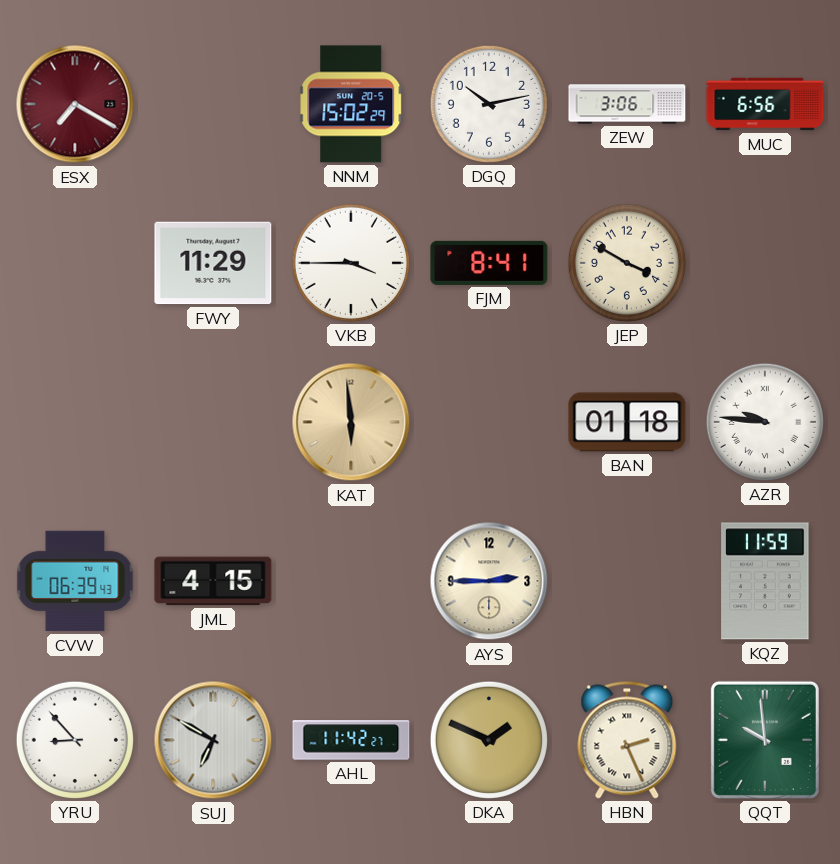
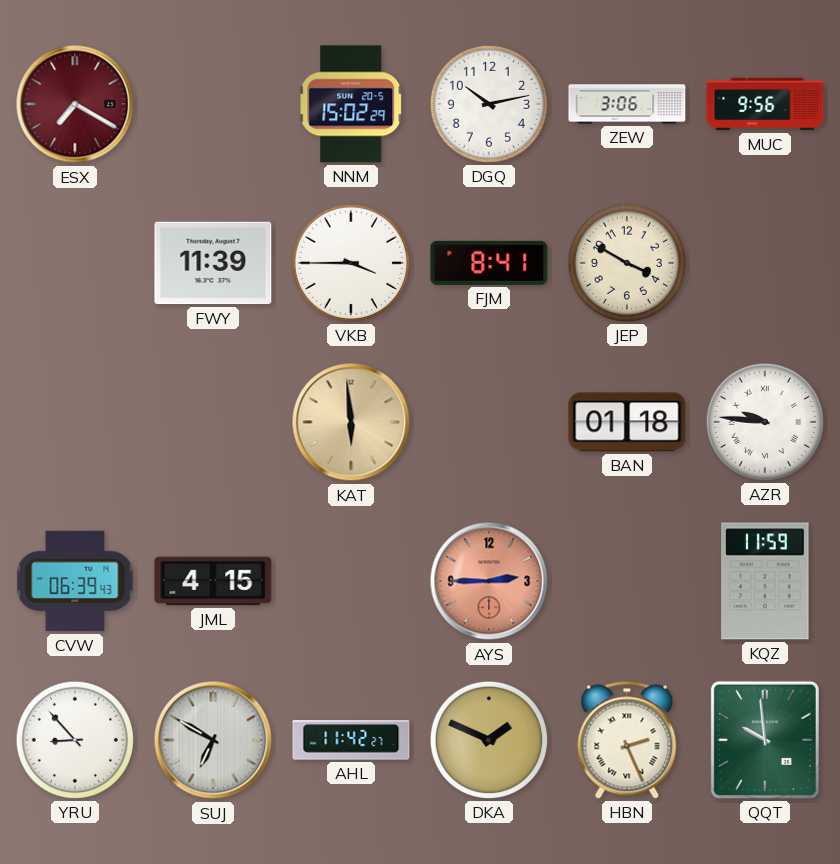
MUC: 6:56 -> 9:56
FWY: 11:29 -> 11:39
AYS dial: cream -> salmon
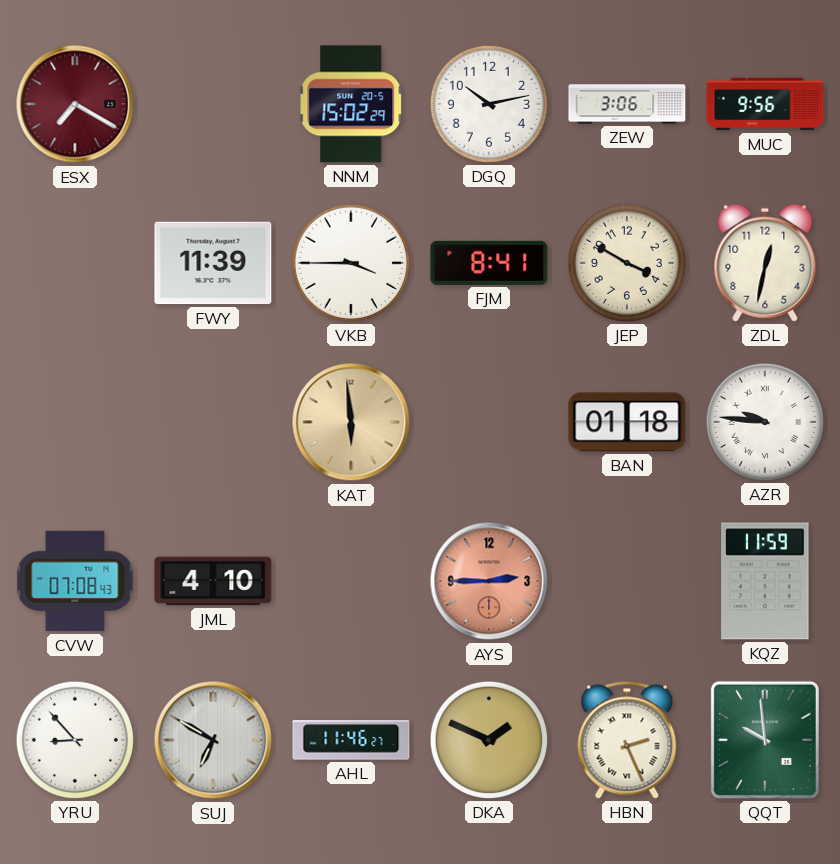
ZDL: none -> 12:32
CVW: 06:39 -> 07:08
JML: 4:15 -> 4:10
AHL: 11:42 -> 11:46
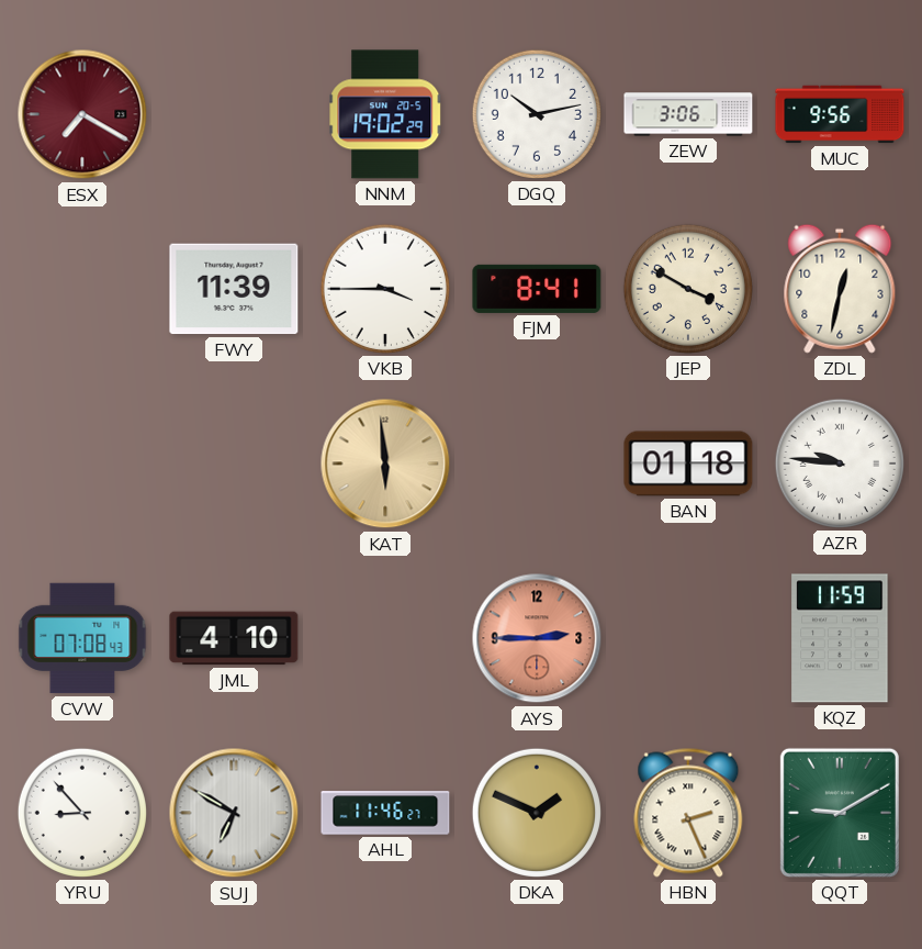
NNM: 15:02 -> 19:02
QQT: 9:59 -> 9:10
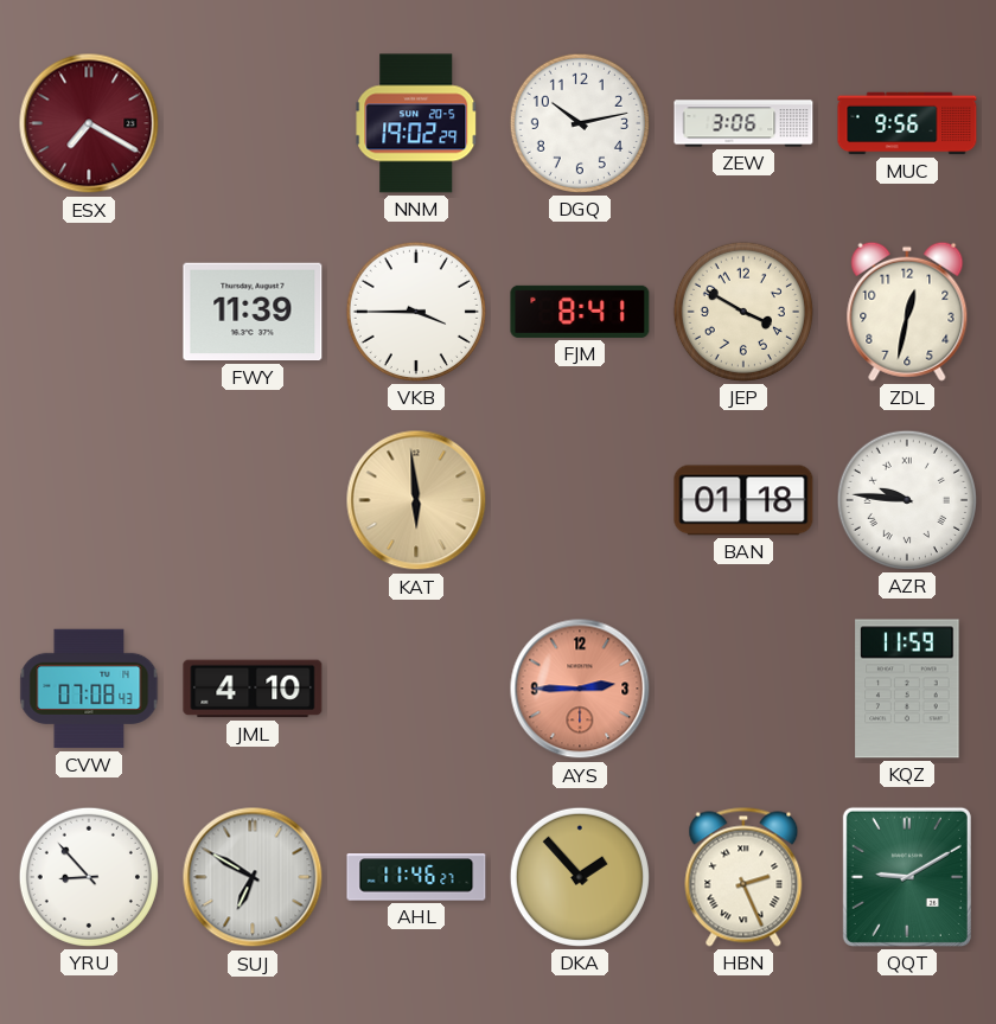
DKA: 1:49 -> 1:53
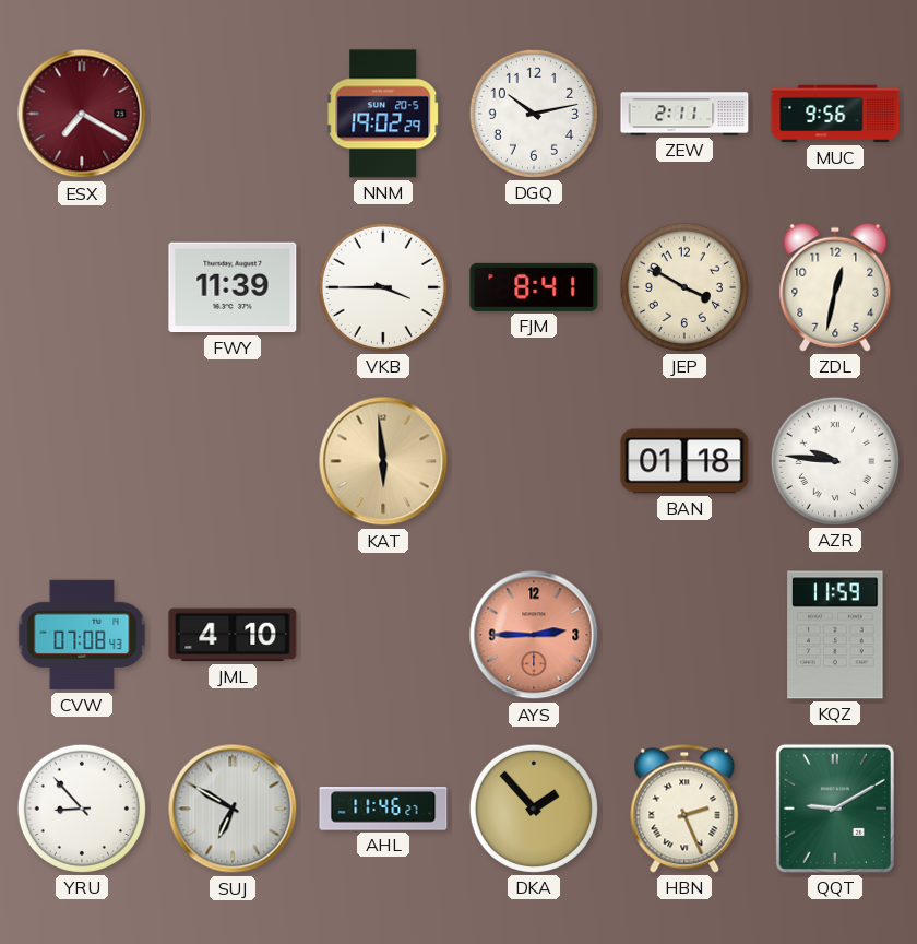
ZEW: 3:06 -> 2:11
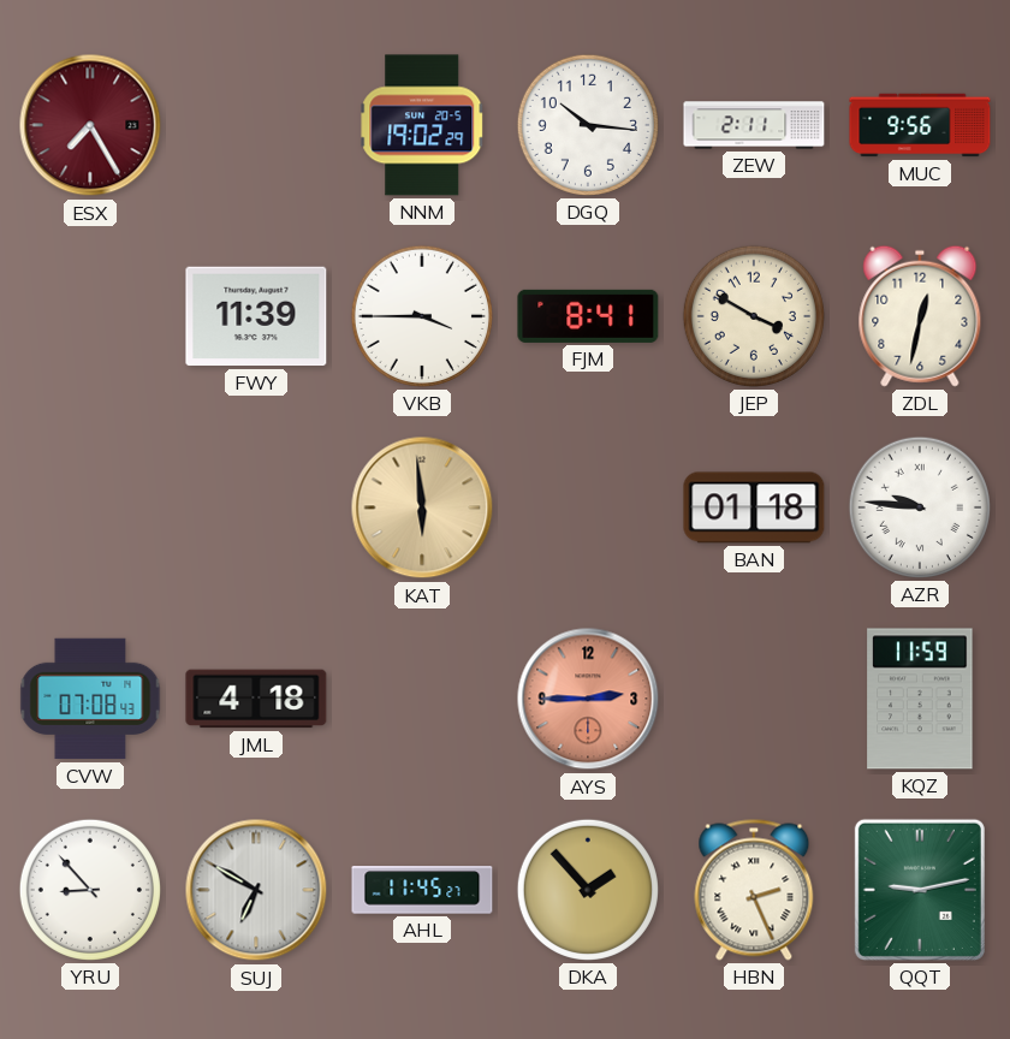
ESX: 7:20 -> 7:25
DGQ: 10:13 -> 10:16
JML: 4:10 -> 4:18
AHL: 11:46 -> 11:45
QQT: 9:10 -> 9:13
